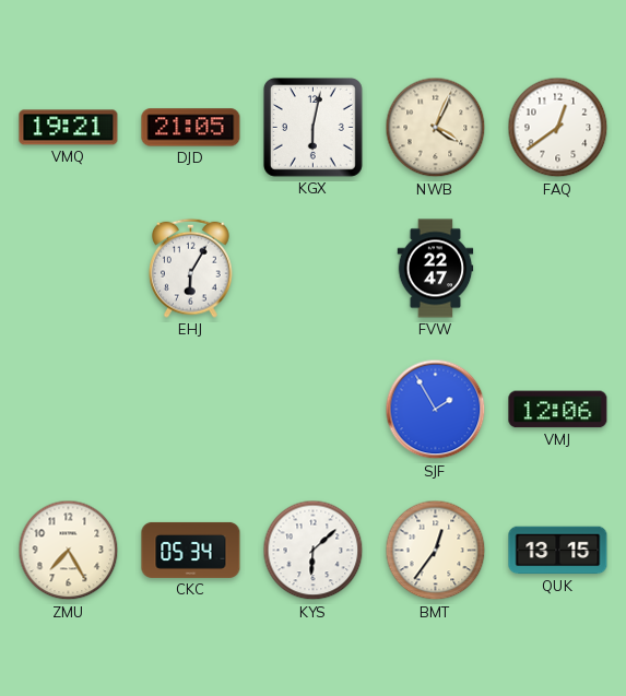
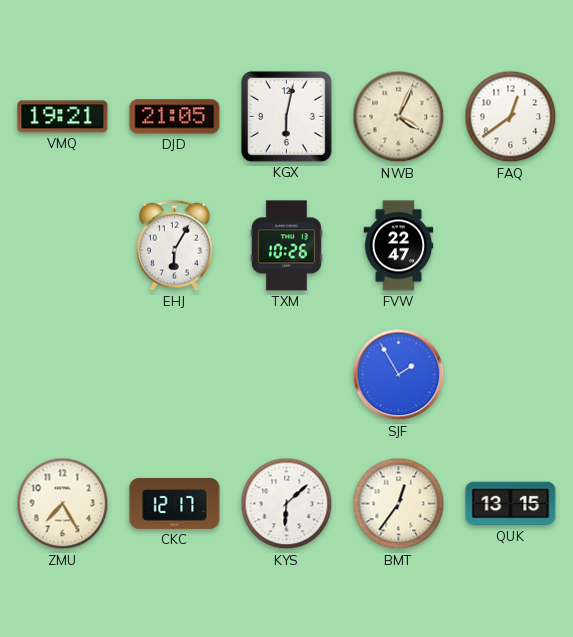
TXM: none -> 10:26
VMJ: 12:06 -> none
CKC: 05:34 -> 12:17
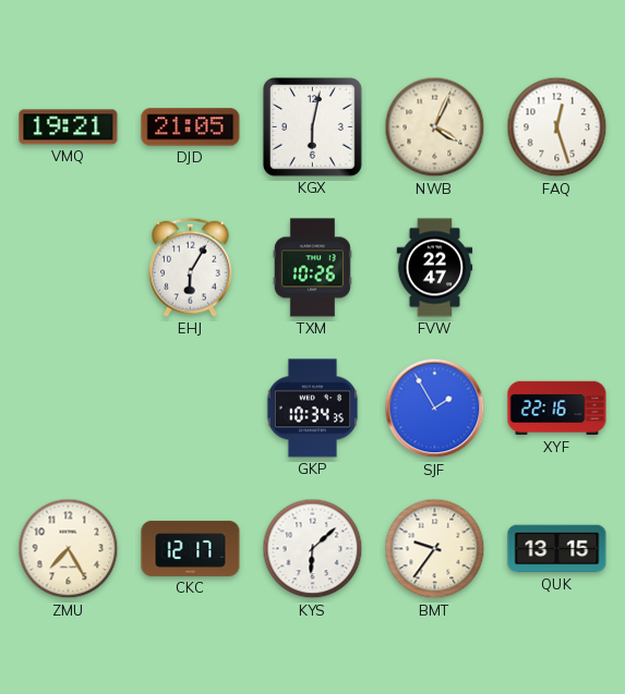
FAQ: 12:39 -> 12:27
GKP: none -> 10:34
XYF: none -> 22:16
BMT: 12:36 -> 9:36
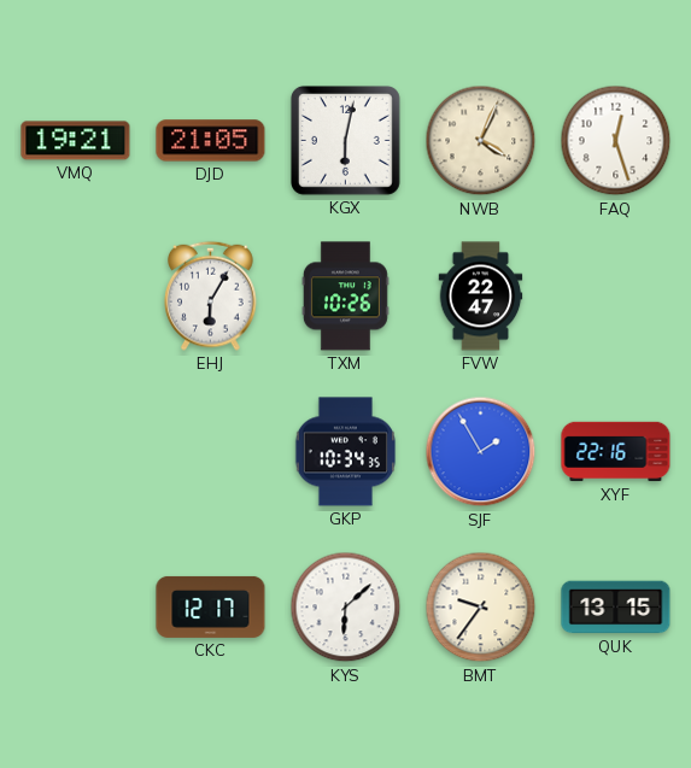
ZMU: 7:25 -> none
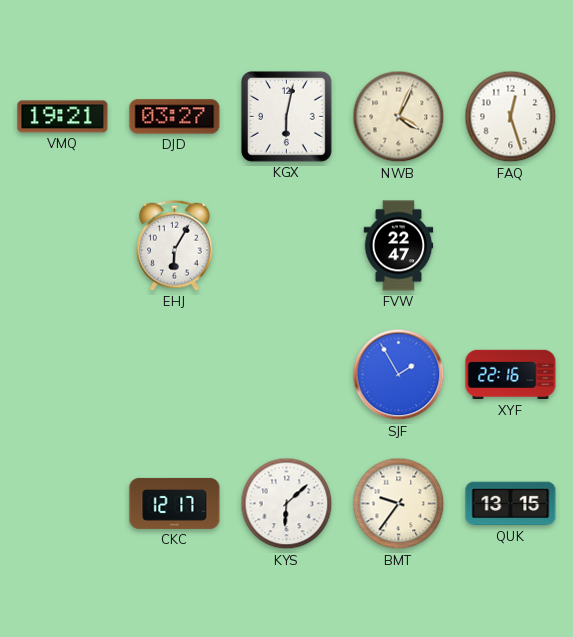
DJD: 21:05 -> 03:27
TXM: 10:26 -> none
GKP: 10:34 -> none
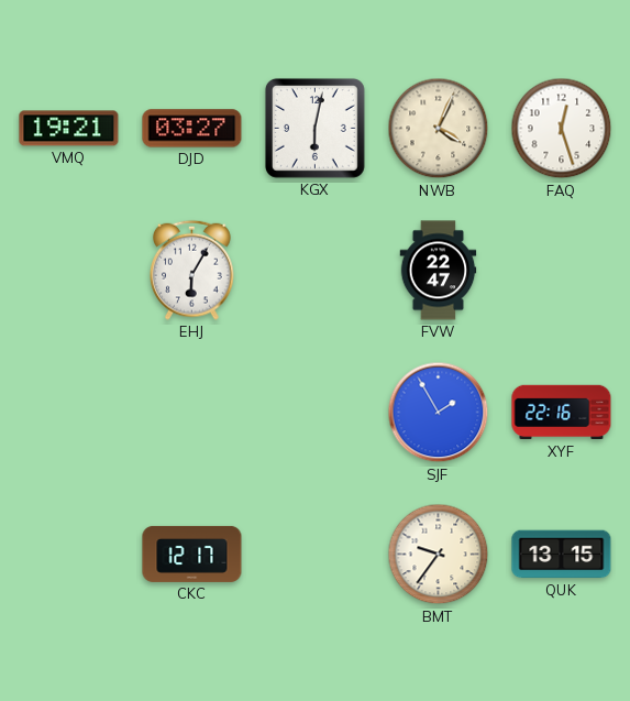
KYS: 6:08 -> none
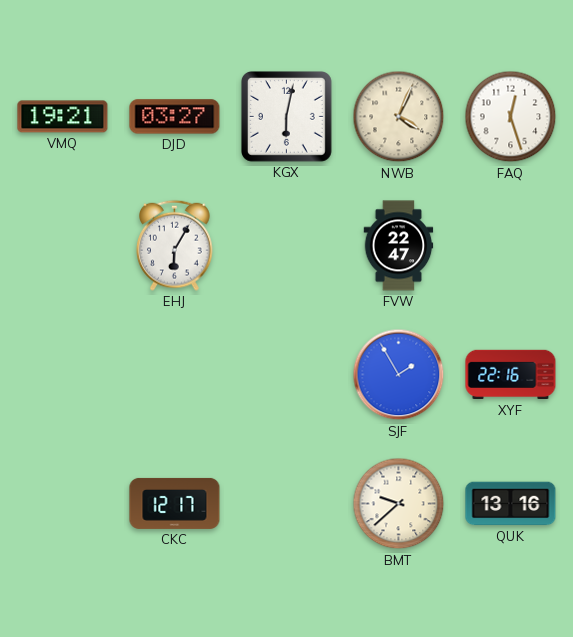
BMT: 9:36 -> 9:38
QUK: 13:15 -> 13:16
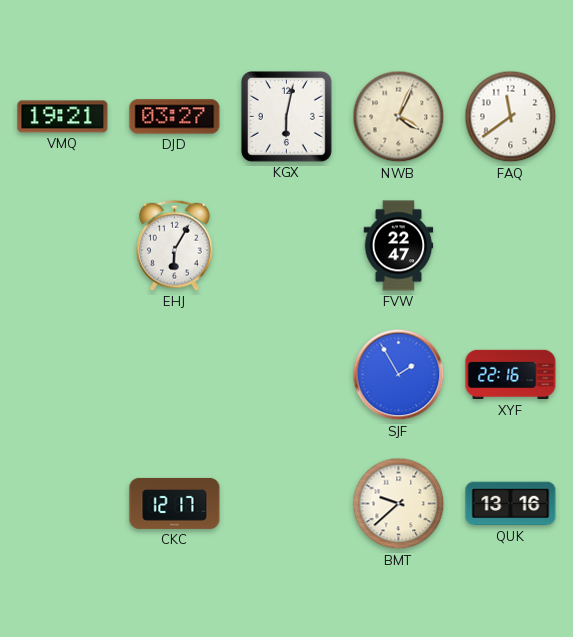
FAQ: 12:27 -> 11:39
